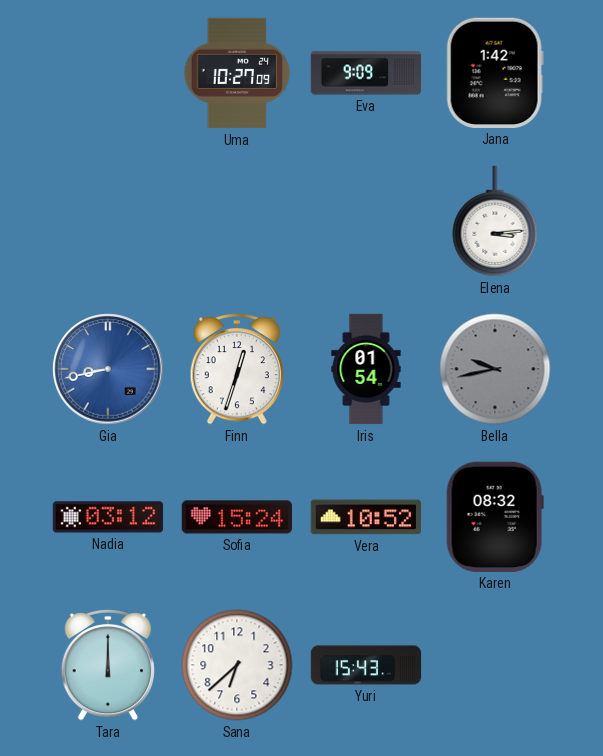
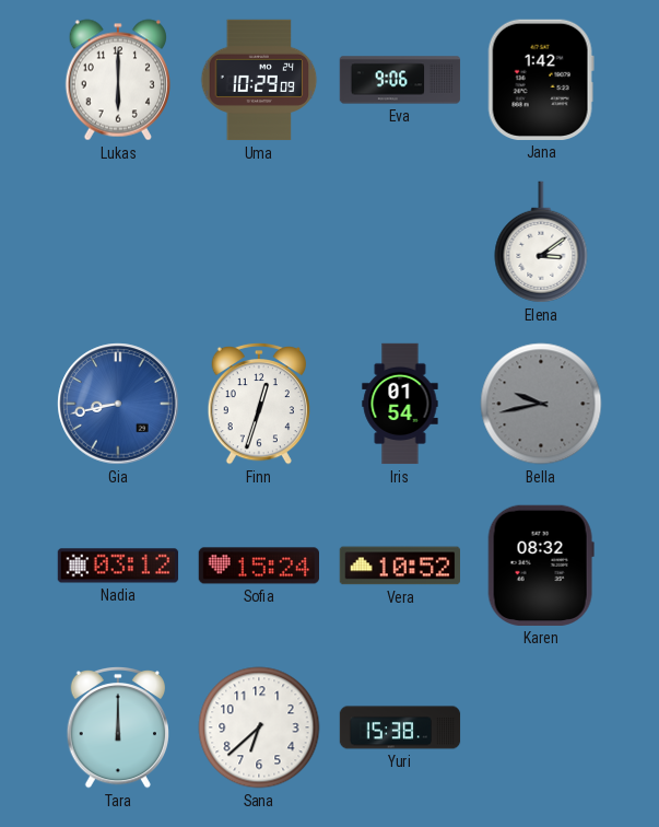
Lukas: none -> 6:00
Uma: 10:27 -> 10:29
Eva: 9:09 -> 9:06
Elena: 3:14 -> 3:09
Yuri: 15:43 -> 15:38
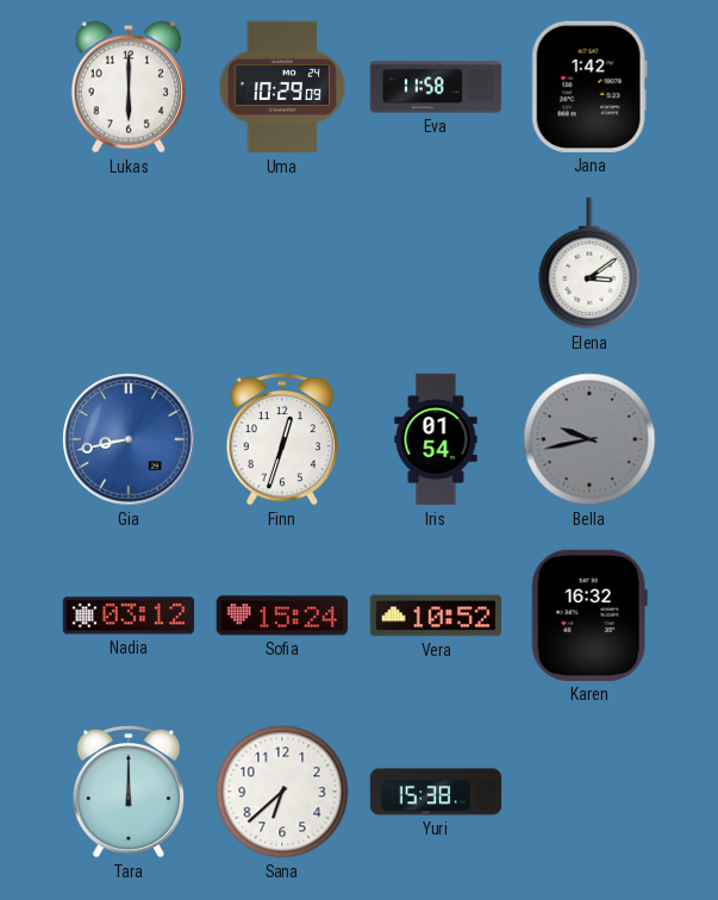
Eva: 9:06 -> 11:58
Karen: 08:32 -> 16:32
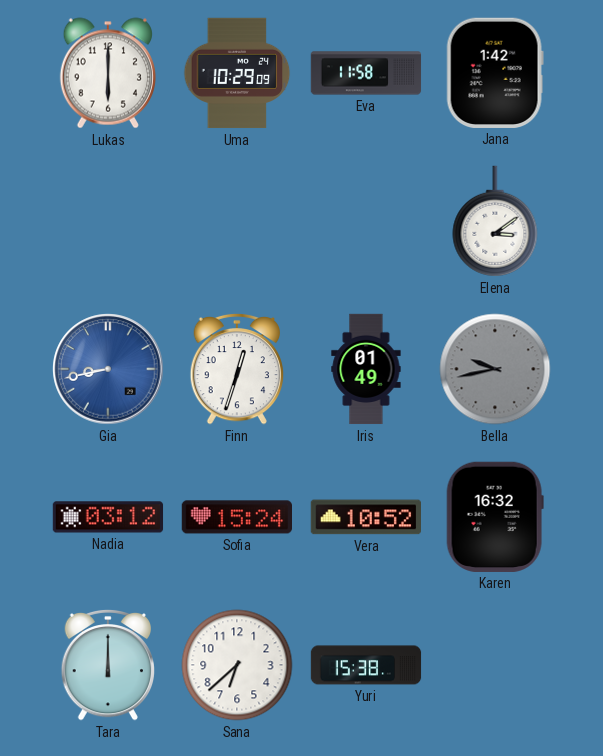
Iris: 01:54 -> 01:49
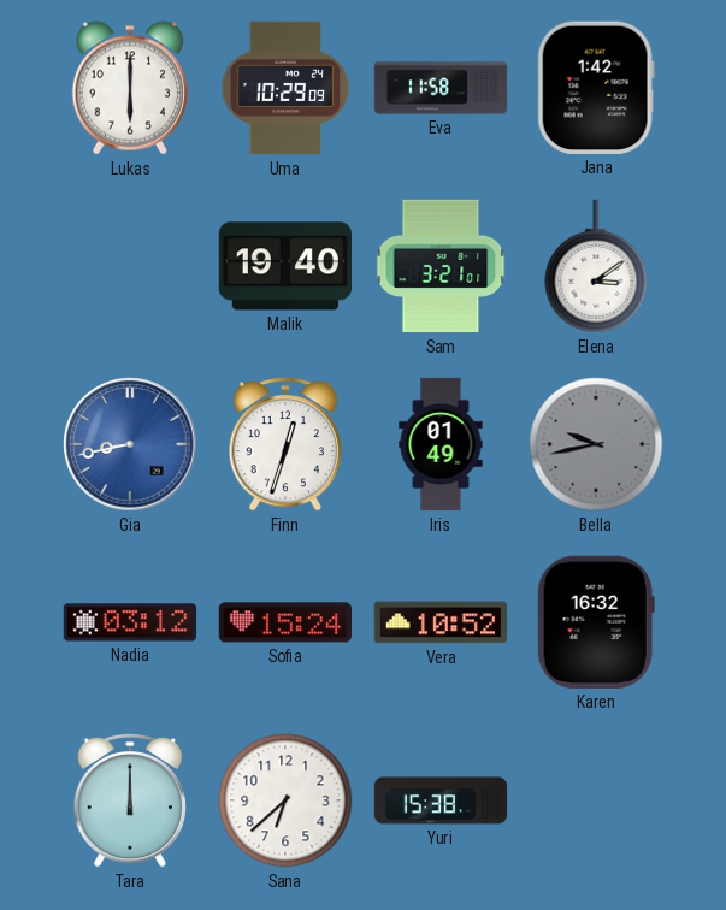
Malik: none -> 19:40
Sam: none -> 3:21
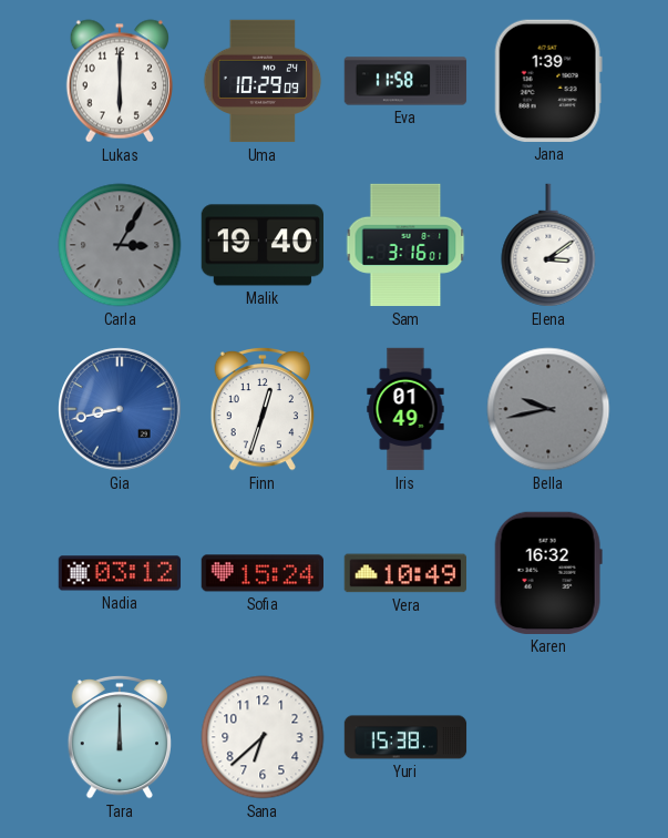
Jana: 1:42 -> 1:39
Carla: none -> 3:05
Sam: 3:21 -> 3:16
Vera: 10:52 -> 10:49
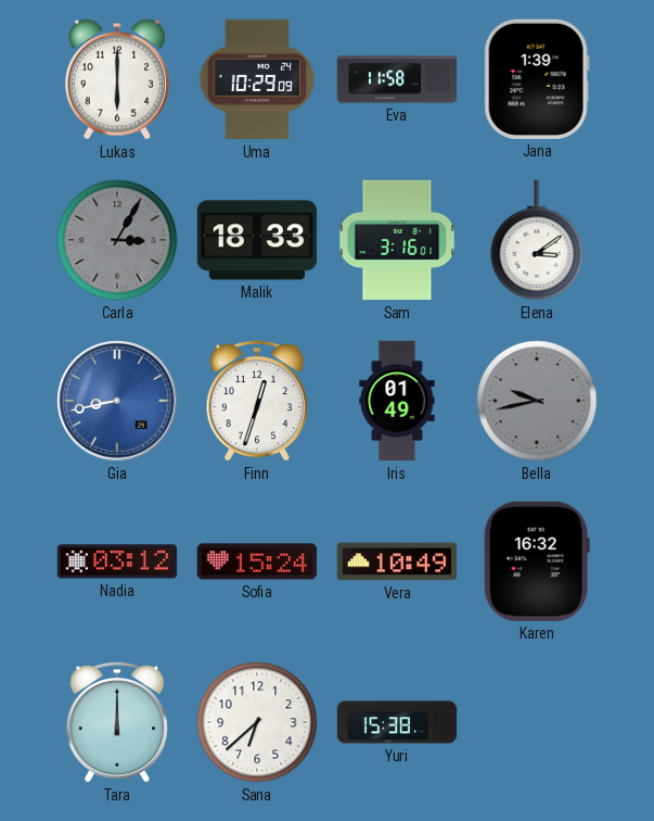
Malik: 19:40 -> 18:33
